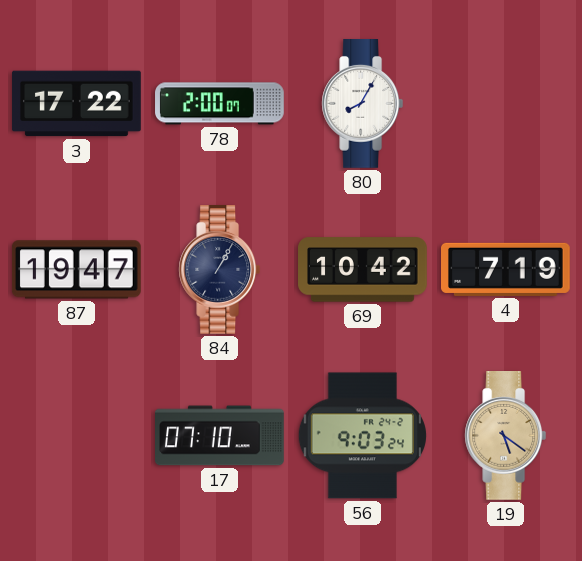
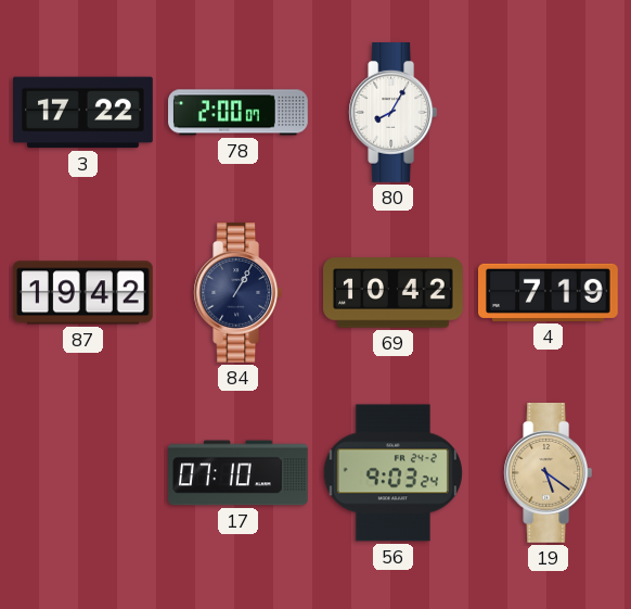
87: 19:47 -> 19:42
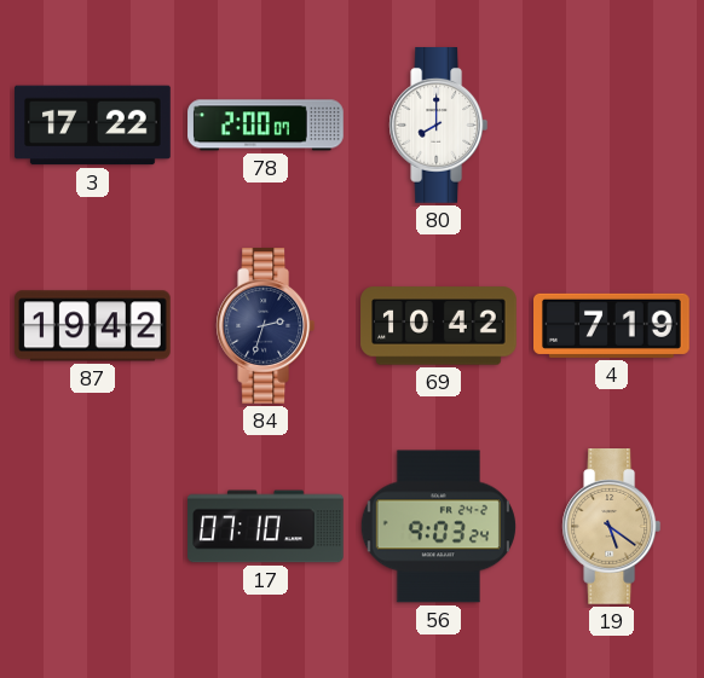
80: 8:05 -> 8:00
84: 1:05 -> 2:33
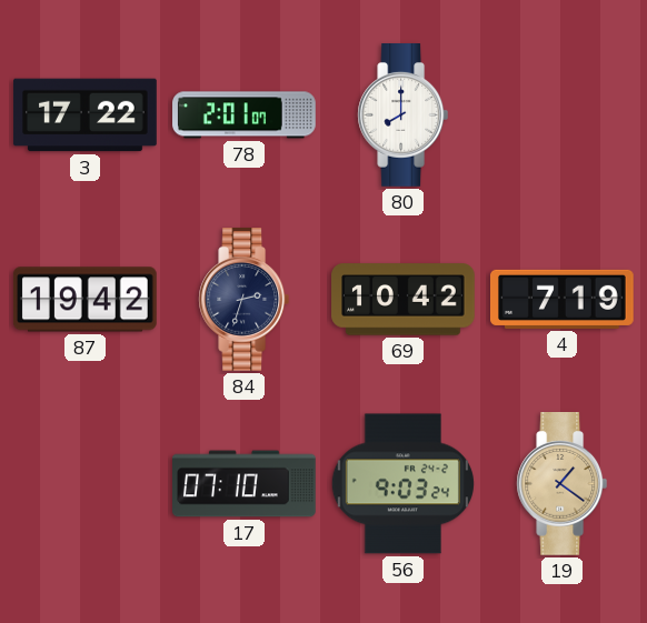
78: 2:00 -> 2:01
19: 5:21 -> 1:21
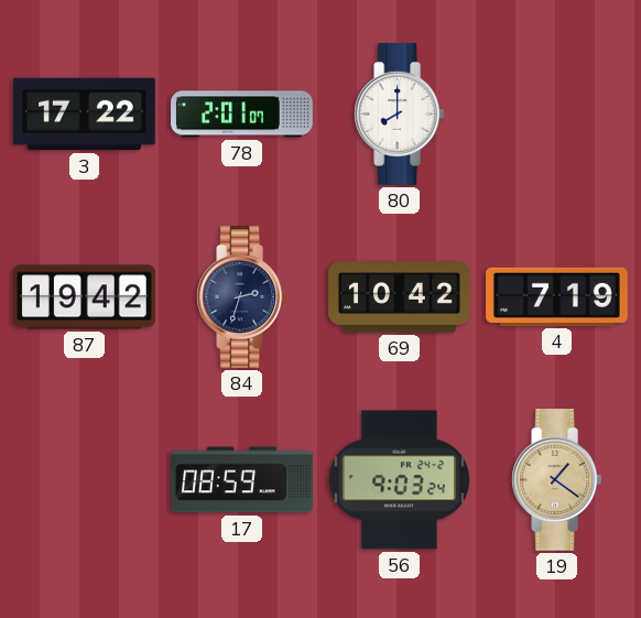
17: 07:10 -> 08:59
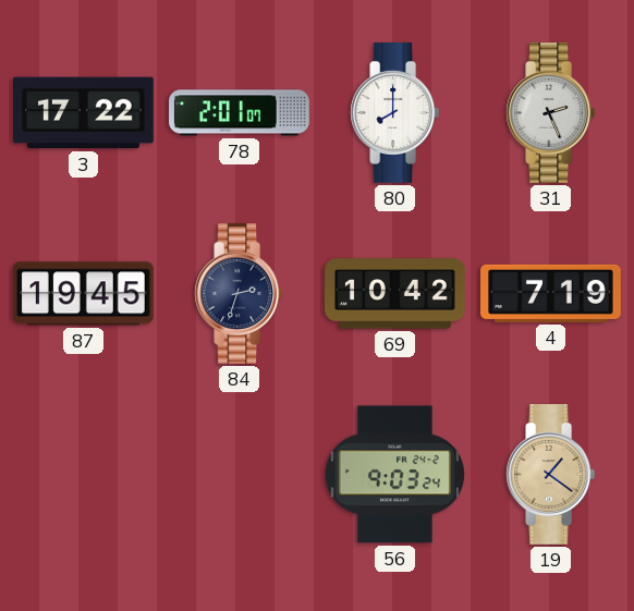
31: none -> 2:26
87: 19:42 -> 19:45
17: 08:59 -> none
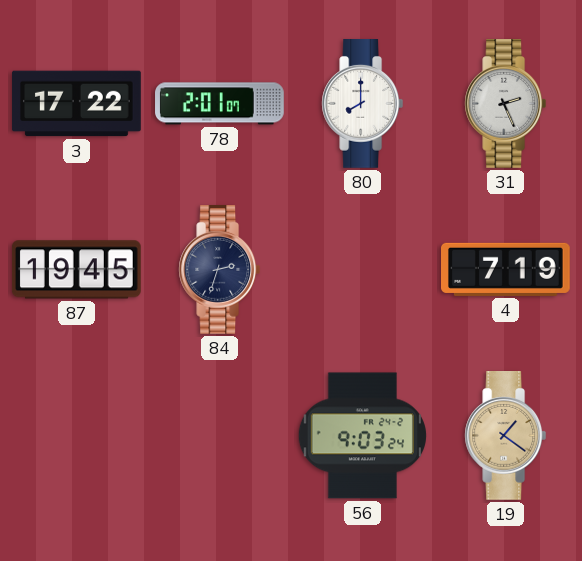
69: 10:42 -> none
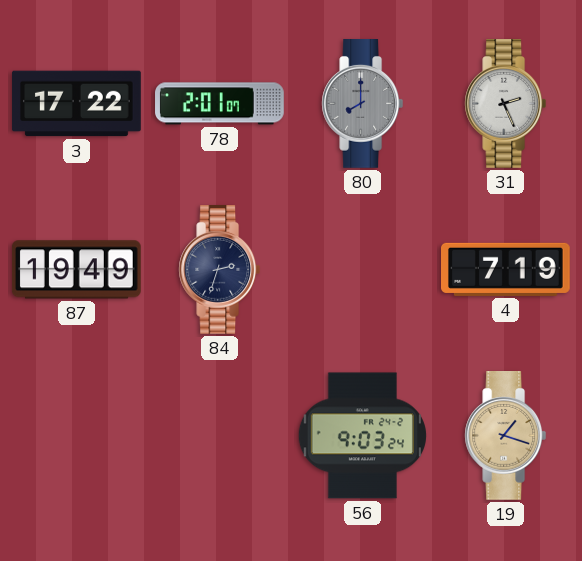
80 dial: white -> grey
87: 19:45 -> 19:49
19: 1:21 -> 1:18
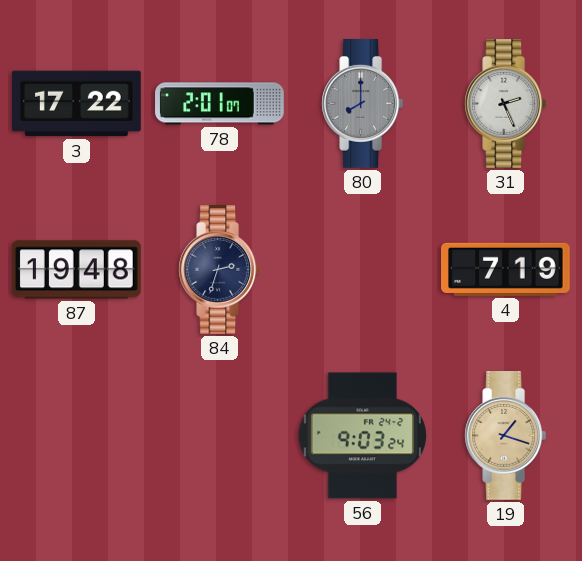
87: 19:49 -> 19:48
